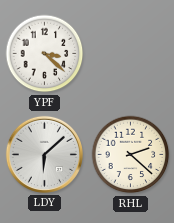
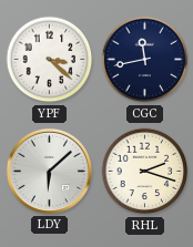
CGC: none -> 11:43
RHL: 2:22 -> 2:18
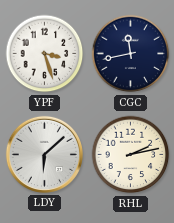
YPF: 3:22 -> 3:27
RHL: 2:18 -> 2:13
